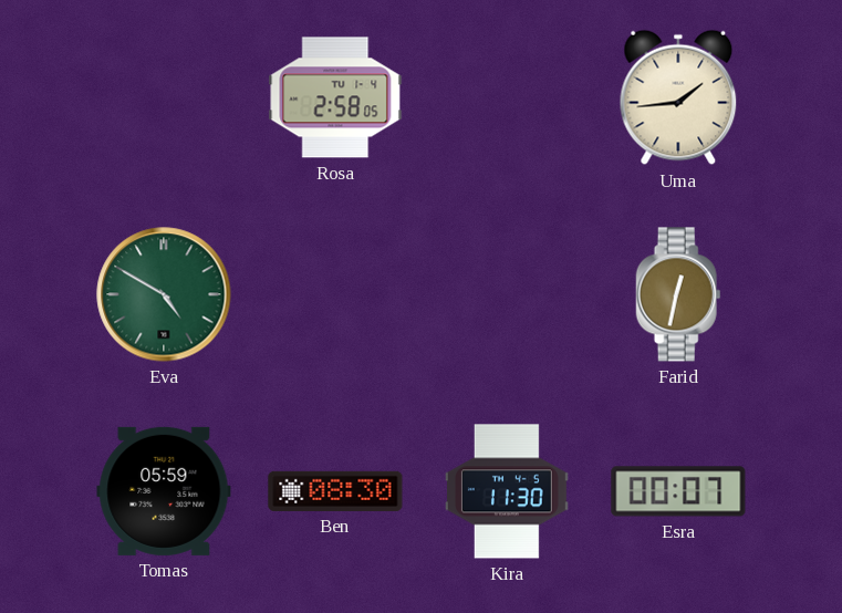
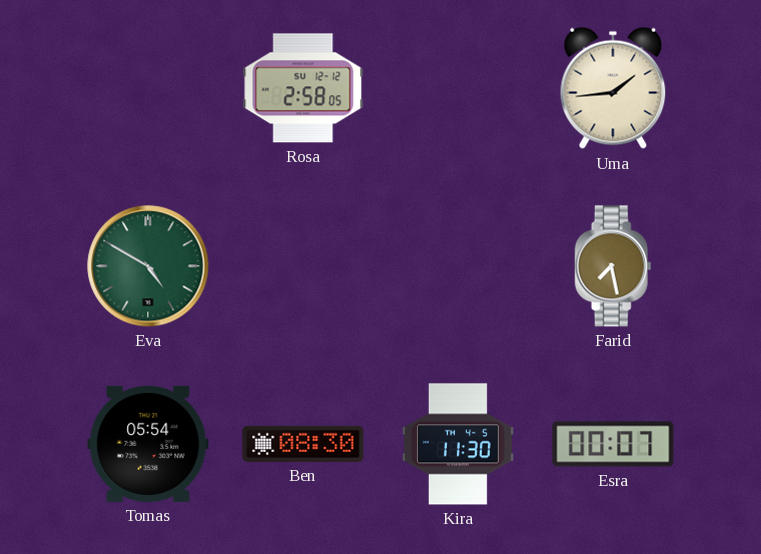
Rosa date: TU 1-4 -> SU 12-12
Farid: 12:32 -> 7:28
Tomas: 05:59 -> 05:54
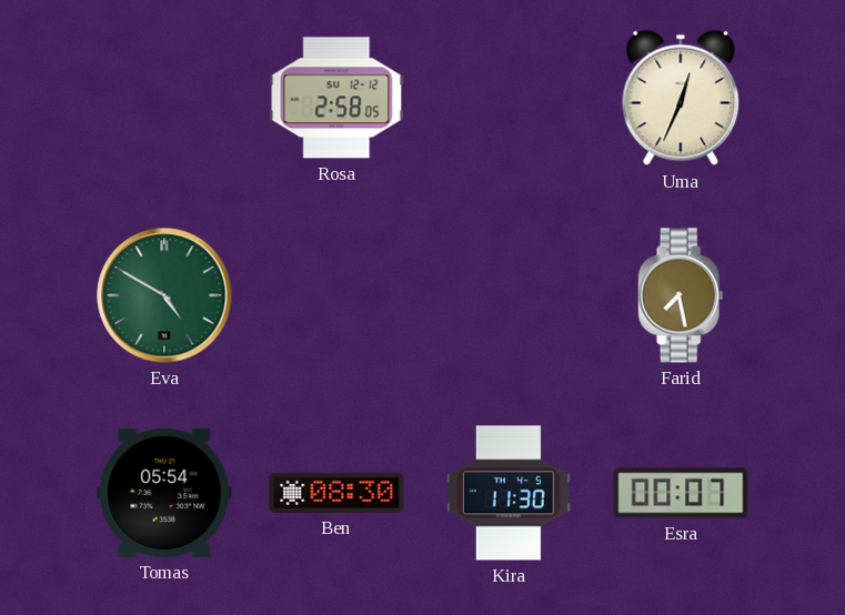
Uma: 1:44 -> 12:34
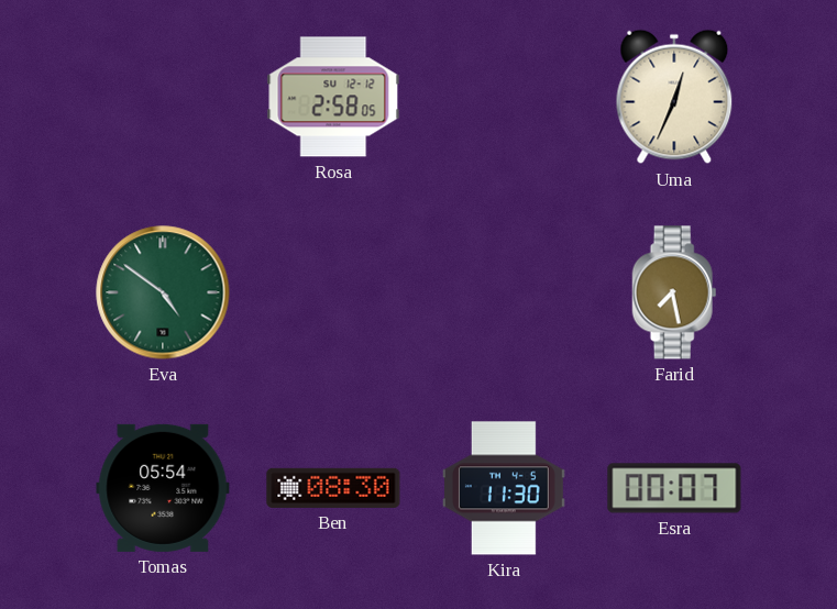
Eva: 4:50 -> 4:51
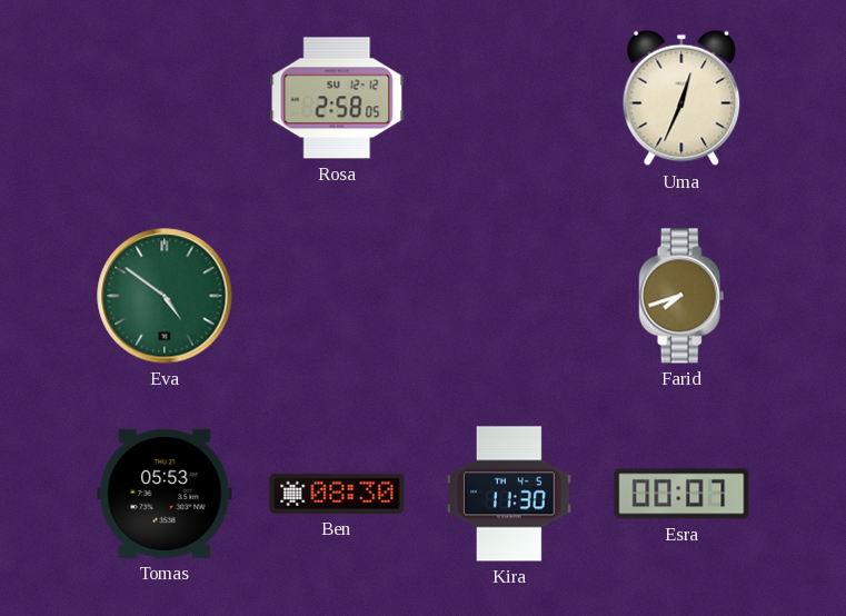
Farid: 7:28 -> 7:42
Tomas: 05:54 -> 05:53
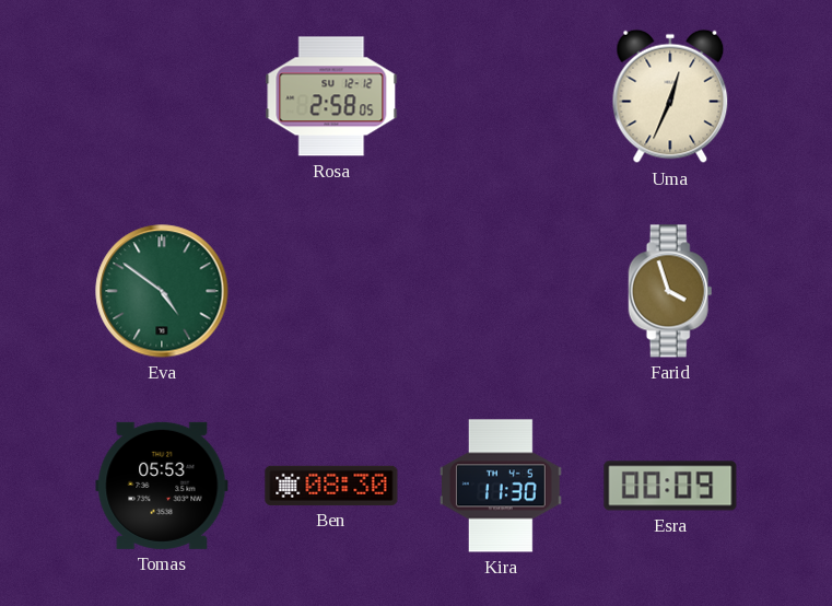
Farid: 7:42 -> 3:57
Esra: 00:07 -> 00:09
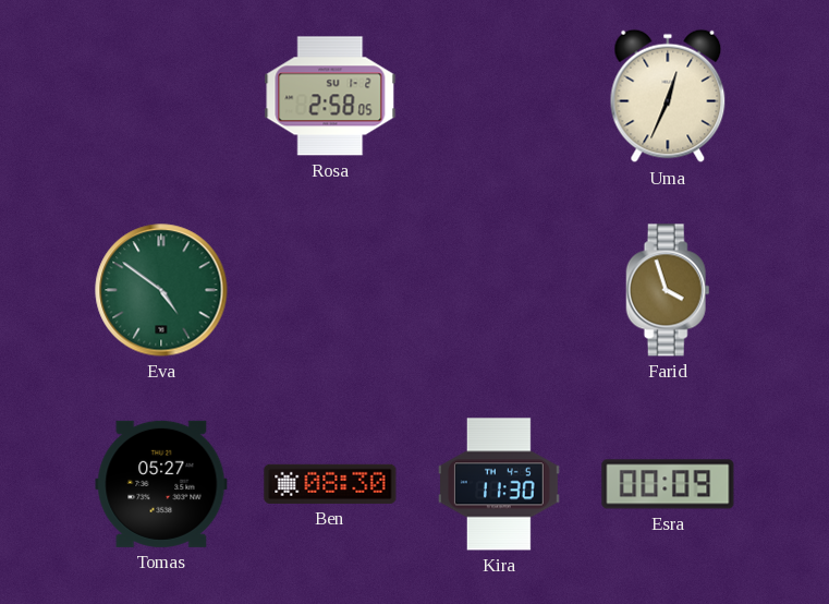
Rosa date: SU 12-12 -> SU 1-2
Tomas: 05:53 -> 05:27
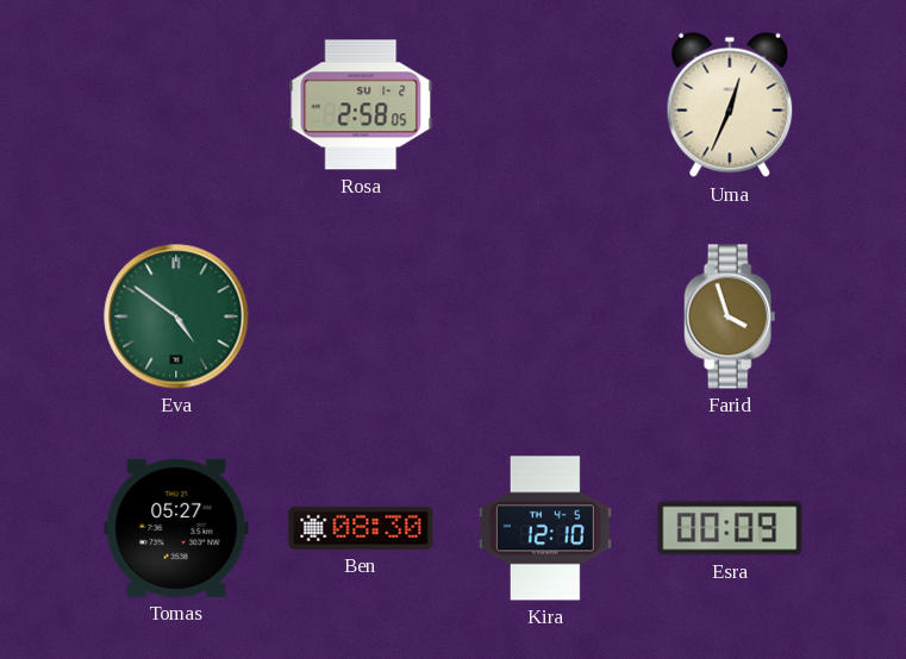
Kira: 11:30 -> 12:10
